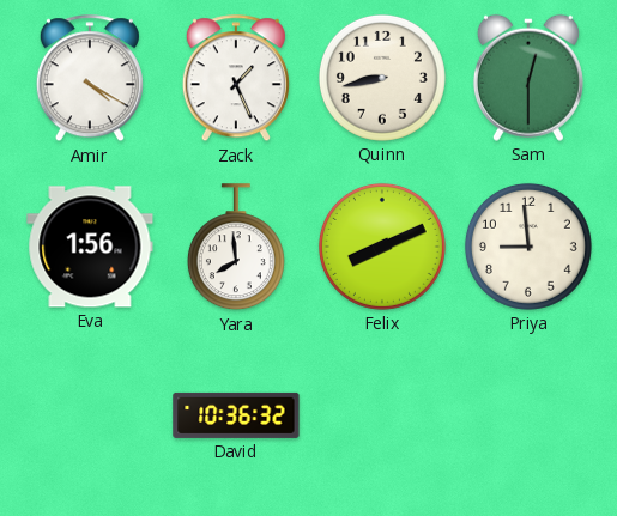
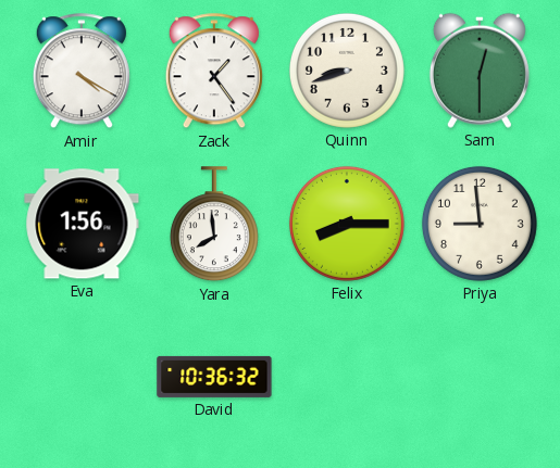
Zack: 1:26 -> 1:24
Quinn: 8:43 -> 8:42
Felix: 8:11 -> 8:15
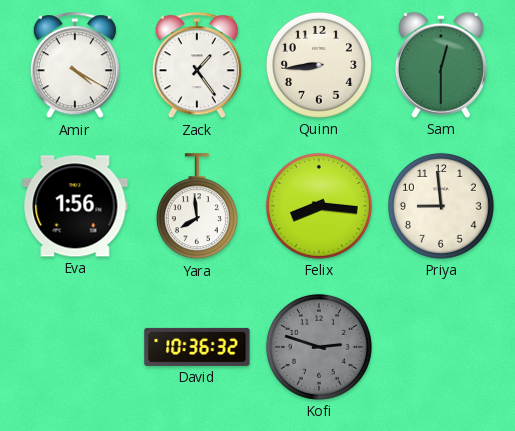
Quinn: 8:42 -> 8:44
Felix: 8:15 -> 8:16
Kofi: none -> 2:48
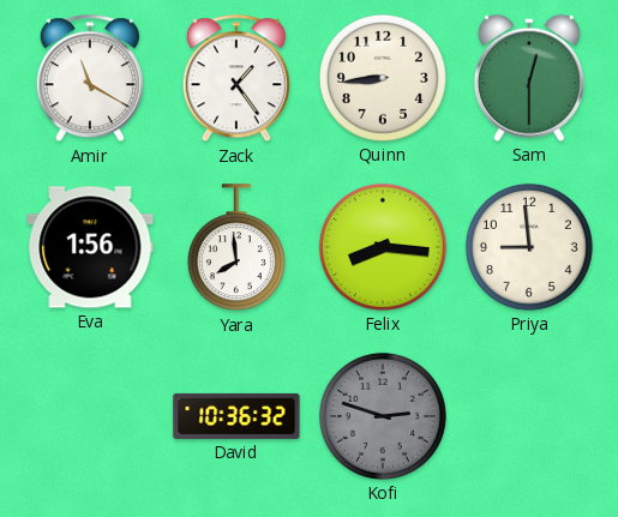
Amir: 4:20 -> 11:20
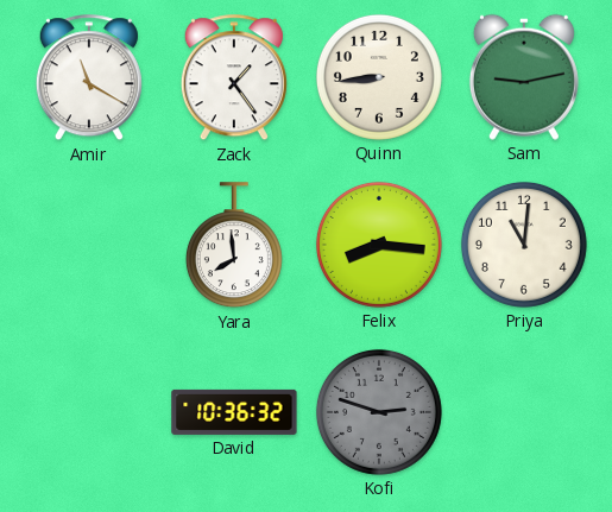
Sam: 12:30 -> 9:13
Eva: 1:56 -> none
Priya: 8:59 -> 11:01
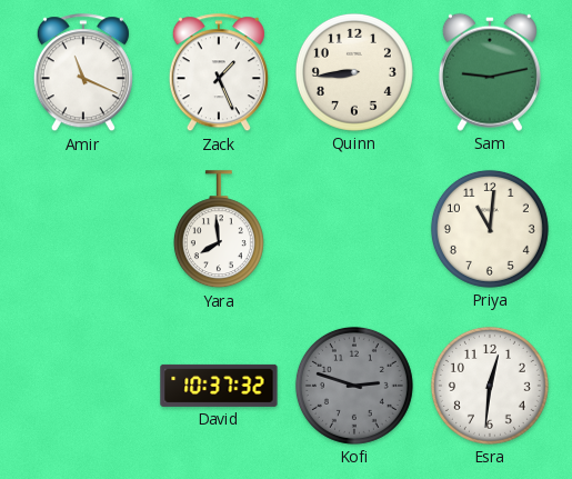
Amir: 11:20 -> 11:19
Zack: 1:24 -> 1:26
Felix: 8:16 -> none
David: 10:36 -> 10:37
Esra: none -> 12:31
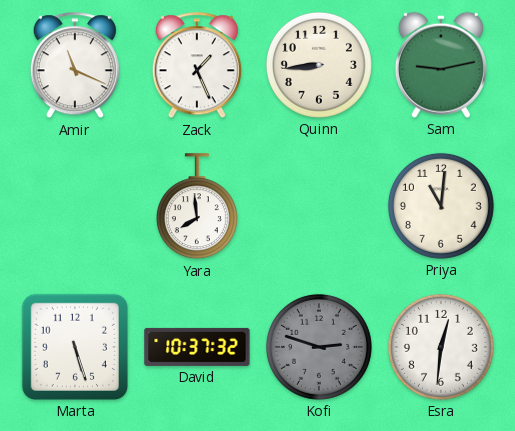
Marta: none -> 5:27
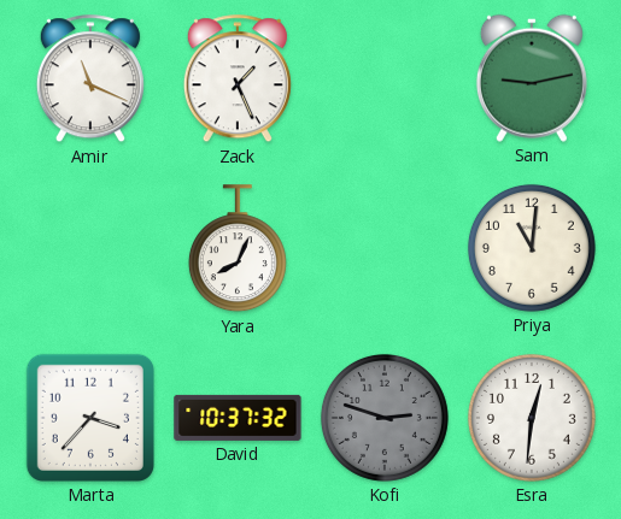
Quinn: 8:44 -> none
Yara: 7:59 -> 8:04
Marta: 5:27 -> 3:37
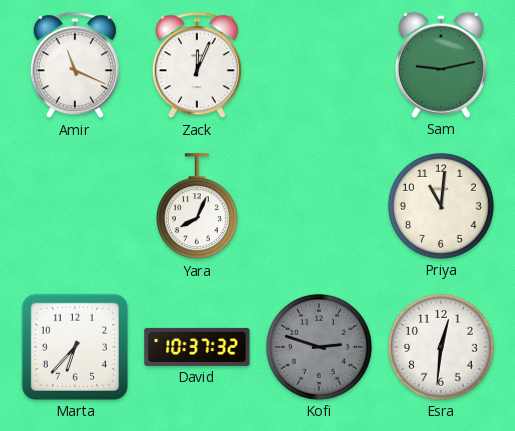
Zack: 1:26 -> 12:04
Marta: 3:37 -> 6:37
